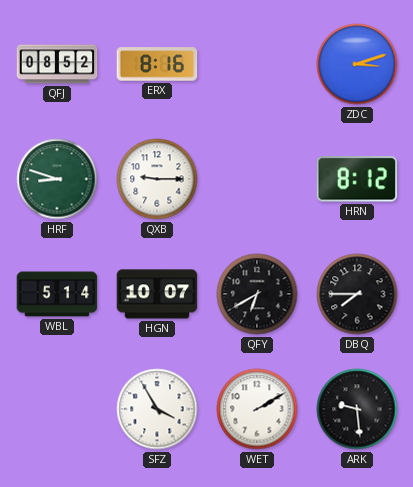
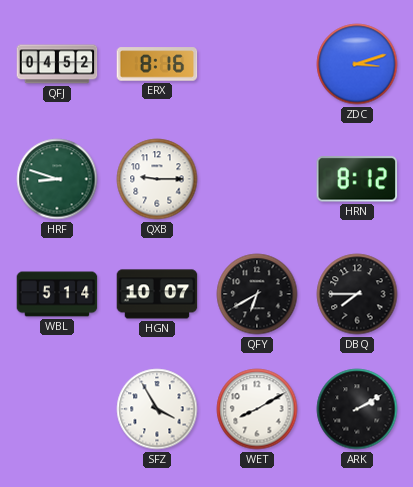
QFJ: 08:52 -> 04:52
WET: 2:10 -> 8:10
ARK: 9:29 -> 2:10
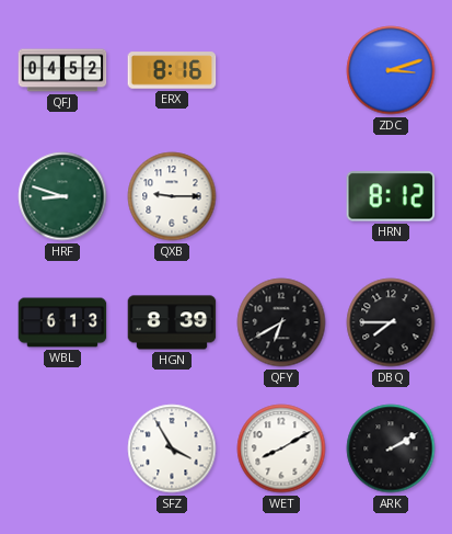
WBL: 5:14 -> 6:13
HGN: 10:07 -> 8:39
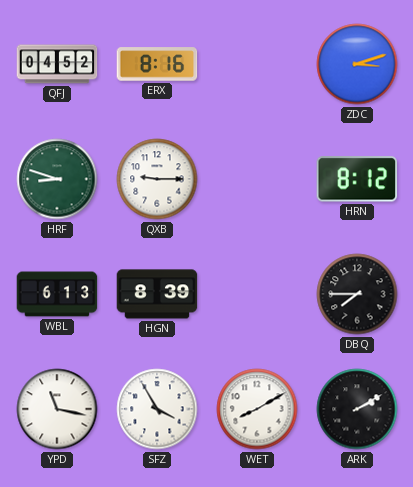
QFY: 6:40 -> none
YPD: none -> 11:17
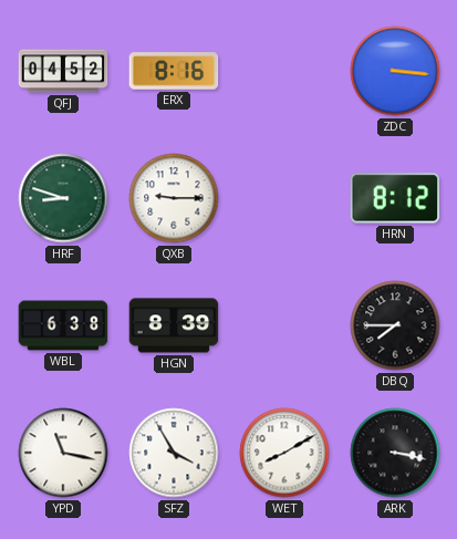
ZDC: 3:12 -> 3:16
WBL: 6:13 -> 6:38
ARK: 2:10 -> 3:17
